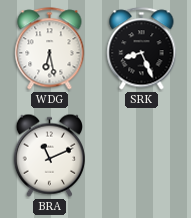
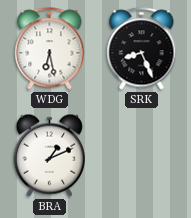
BRA: 11:11 -> 1:11
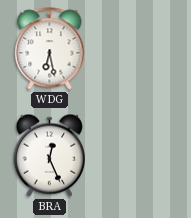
SRK: 8:26 -> none
BRA: 1:11 -> 12:26
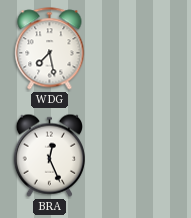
WDG: 6:28 -> 7:28
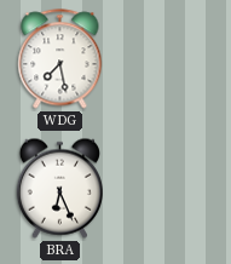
BRA: 12:26 -> 6:26
